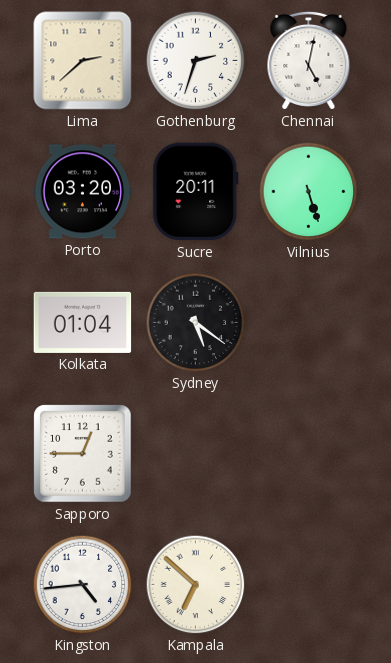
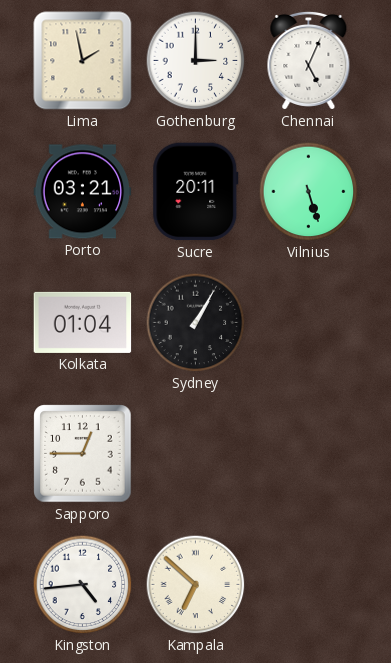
Lima: 2:38 -> 1:58
Gothenburg: 2:33 -> 3:00
Chennai: 5:02 -> 5:04
Porto: 03:20 -> 03:21
Sydney: 5:21 -> 1:05
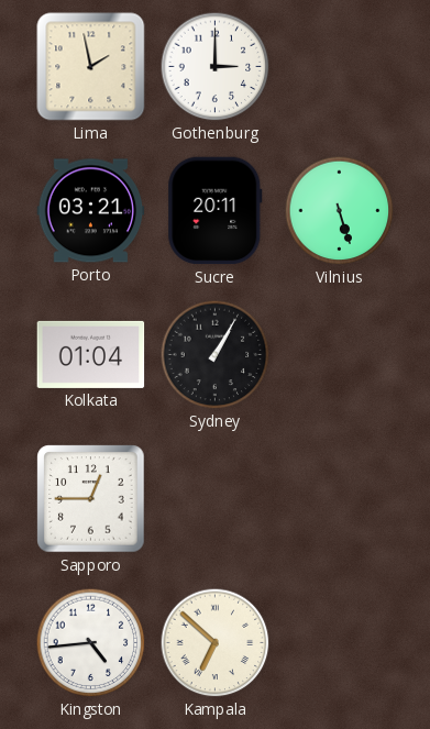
Chennai: 5:04 -> none
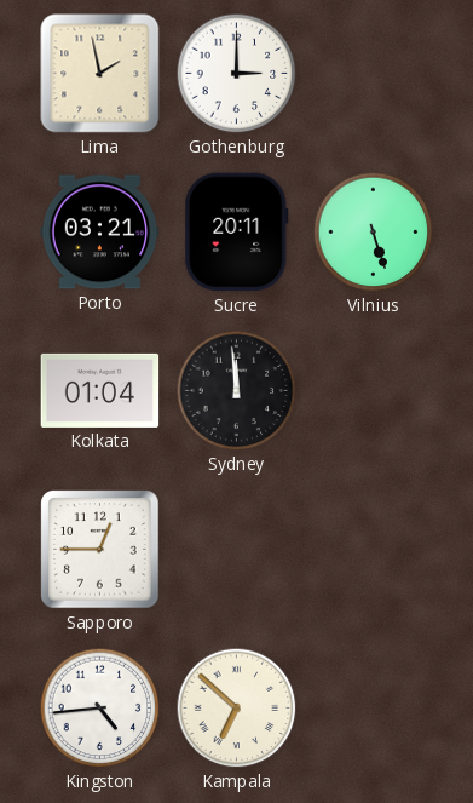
Sydney: 1:05 -> 11:59
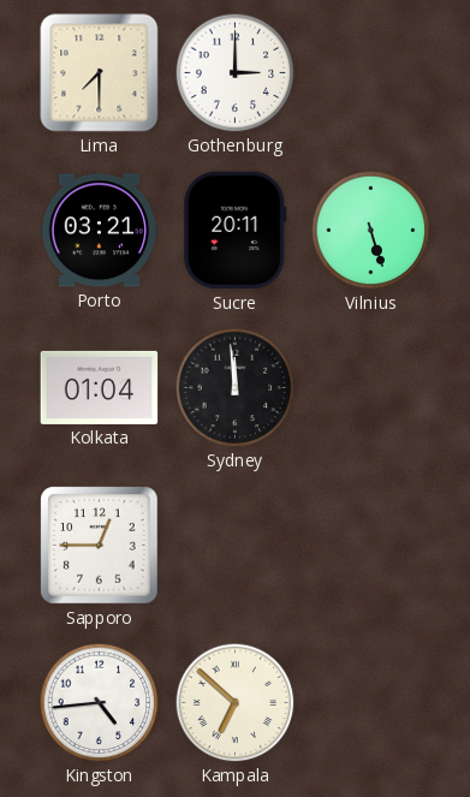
Lima: 1:58 -> 7:30
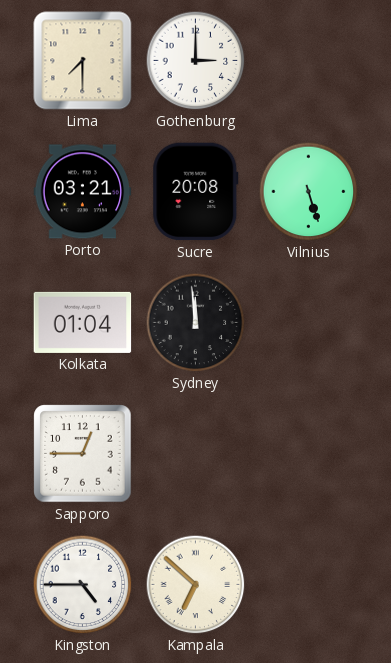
Sucre: 20:11 -> 20:08
Kingston: 4:44 -> 4:45
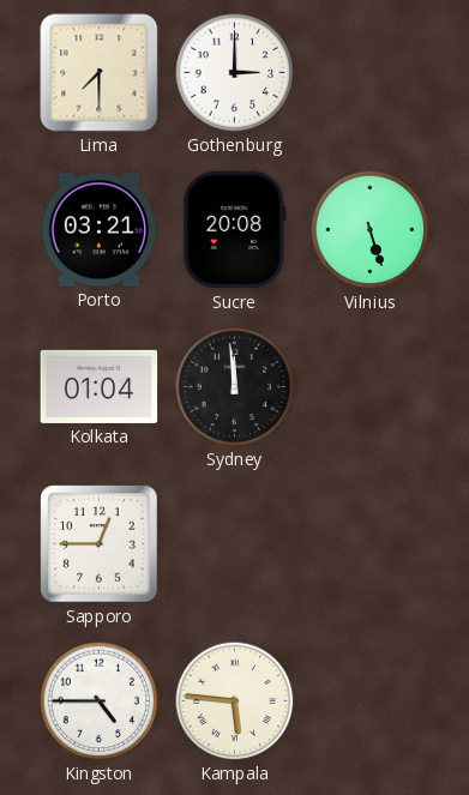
Kampala: 6:52 -> 5:46
